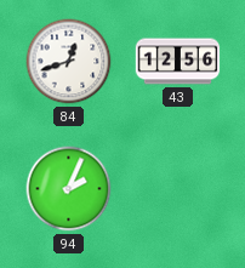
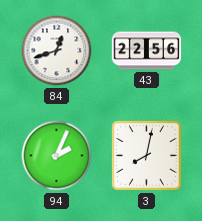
43: 12:56 -> 22:56
3: none -> 8:02
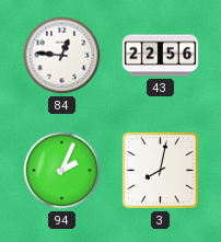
84: 12:42 -> 12:46
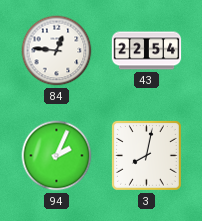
43: 22:56 -> 22:54
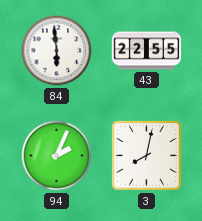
84: 12:46 -> 5:59
43: 22:54 -> 22:55
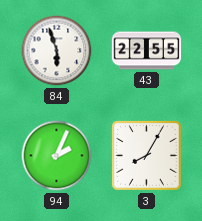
84: 5:59 -> 5:57
3: 8:02 -> 8:05
